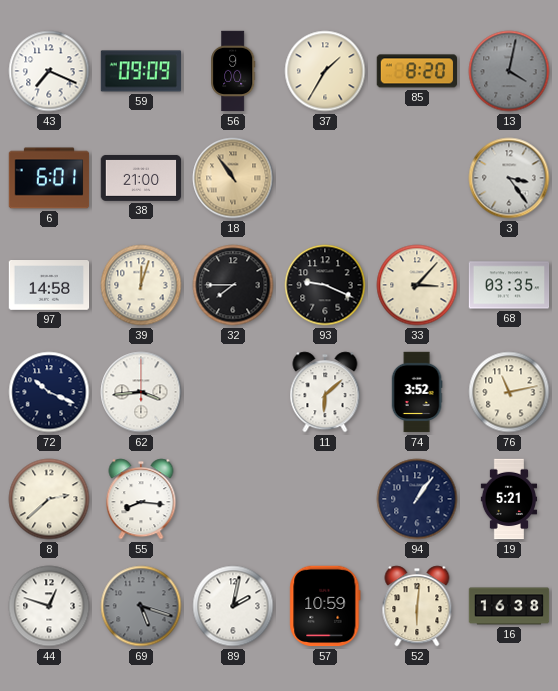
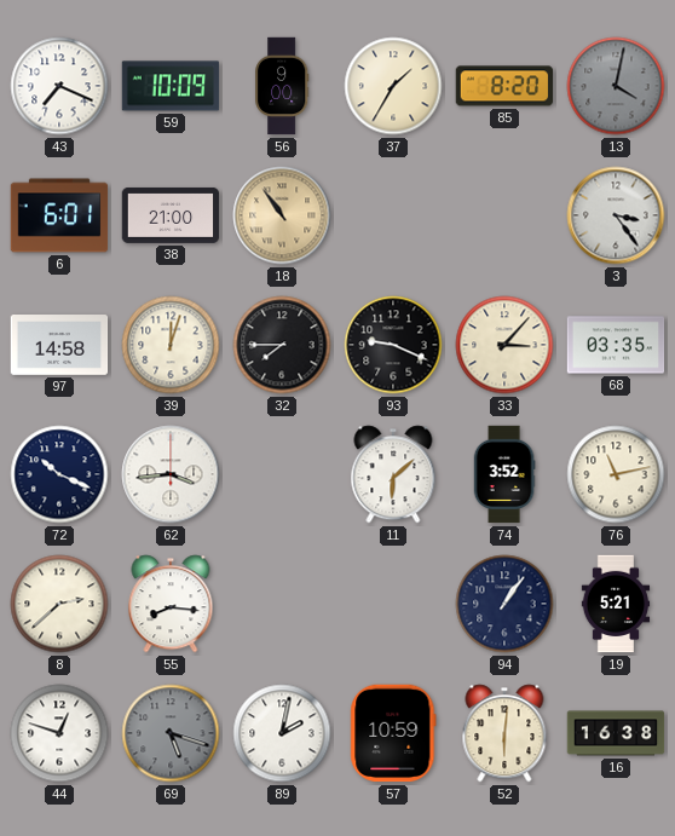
59: 09:09 -> 10:09
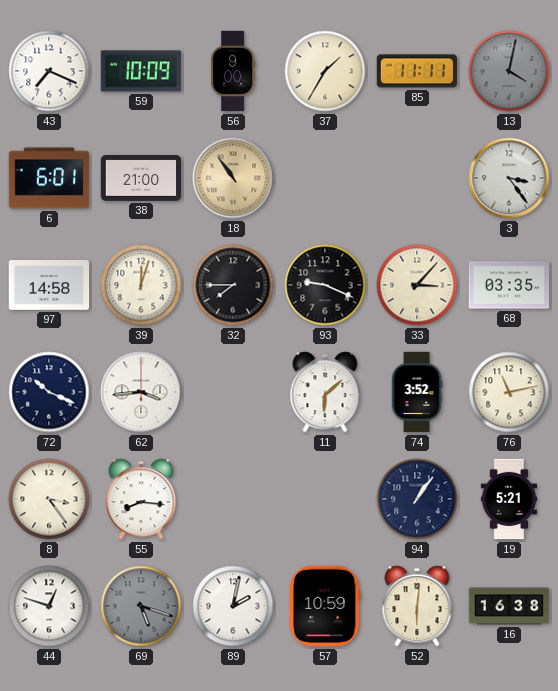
85: 8:20 -> 11:11
8: 2:38 -> 3:24
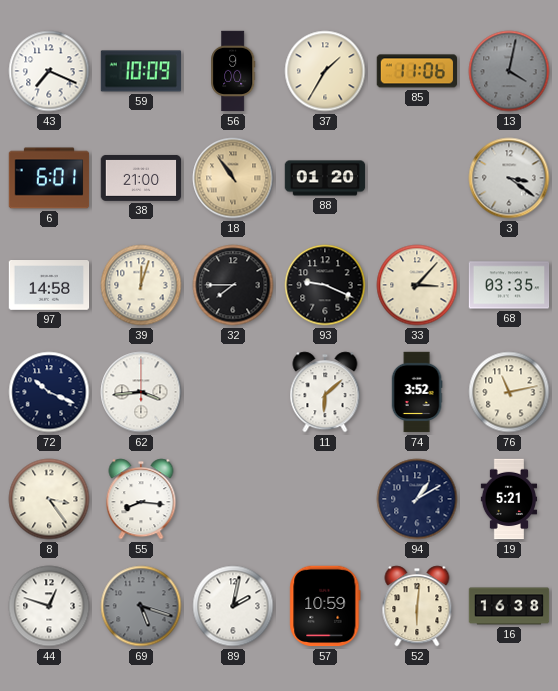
85: 11:11 -> 11:06
88: none -> 01:20
3: 3:24 -> 3:21
94: 1:06 -> 1:10
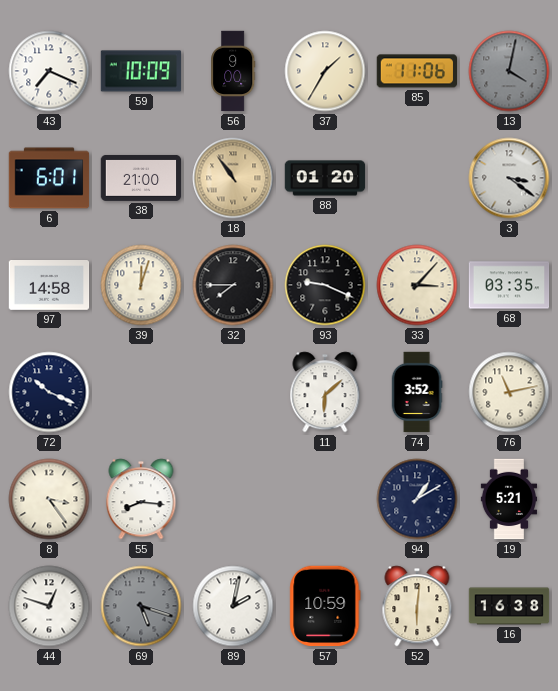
62: 3:44 -> none
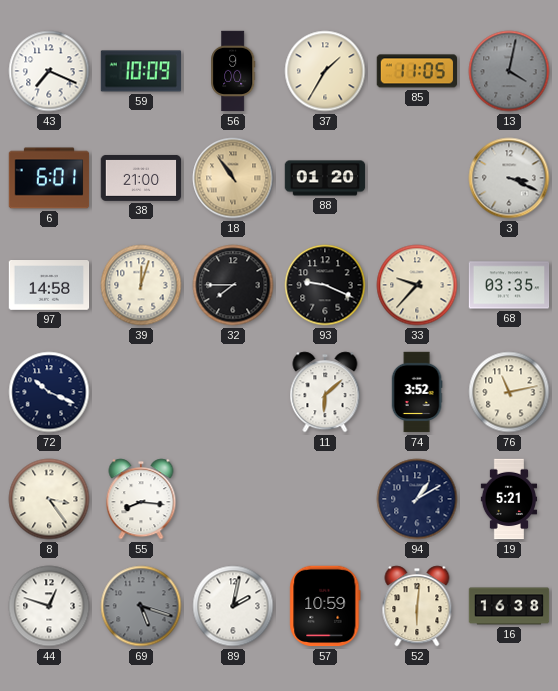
85: 11:06 -> 11:05
3: 3:21 -> 3:19
33: 3:07 -> 9:37
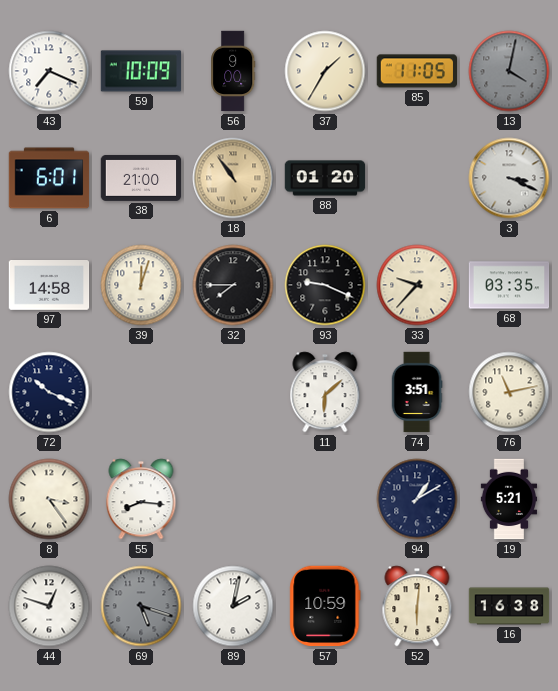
74: 3:52 -> 3:51
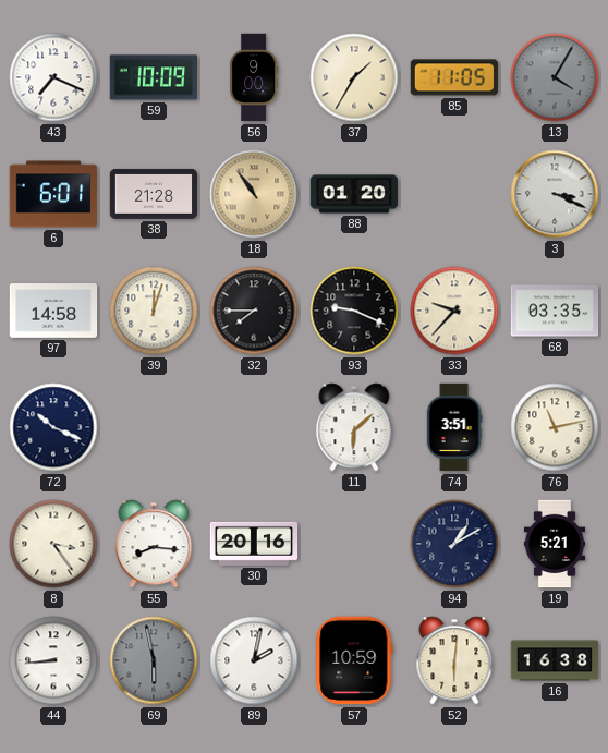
13: 4:02 -> 4:05
38: 21:00 -> 21:28
30: none -> 20:16
44: 12:48 -> 8:44
69: 5:18 -> 5:58
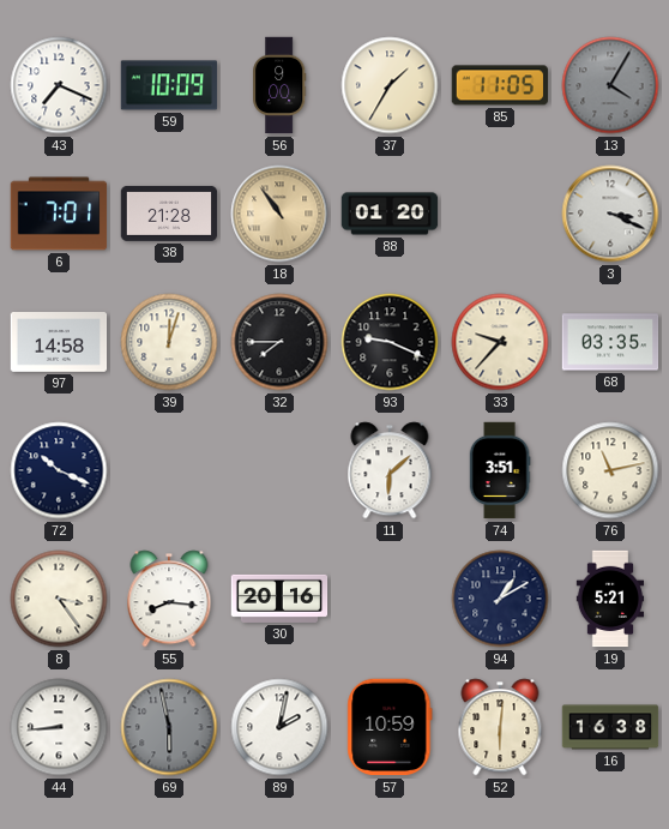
6: 6:01 -> 7:01
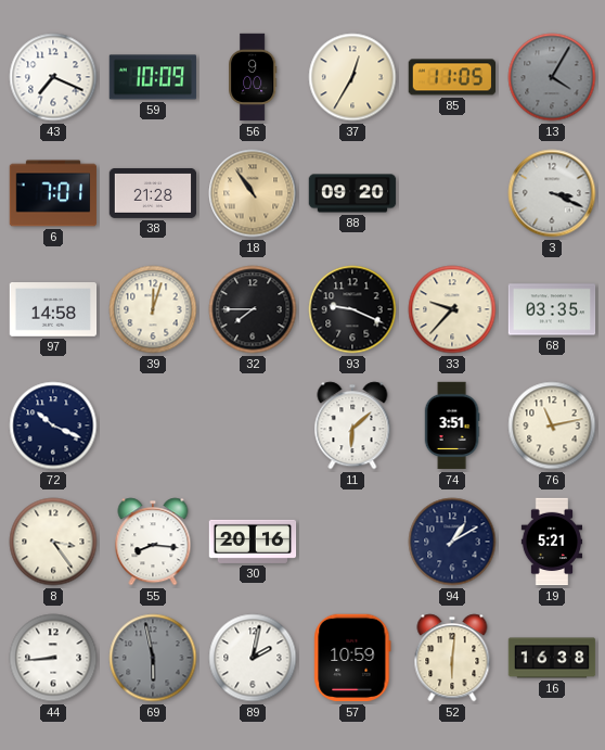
37: 1:35 -> 12:35
88: 01:20 -> 09:20
